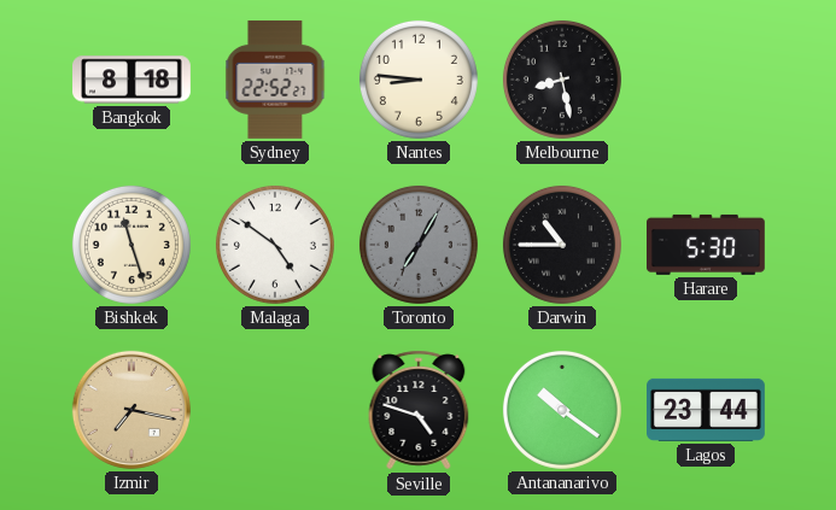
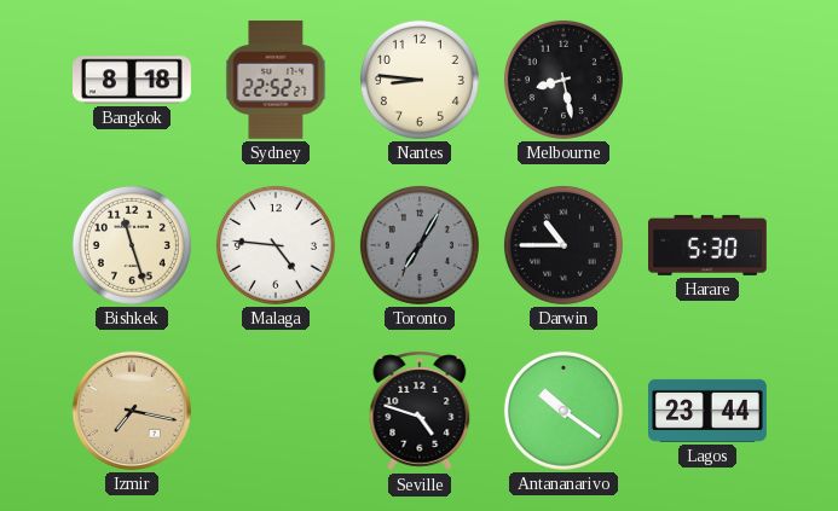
Malaga: 4:51 -> 4:46
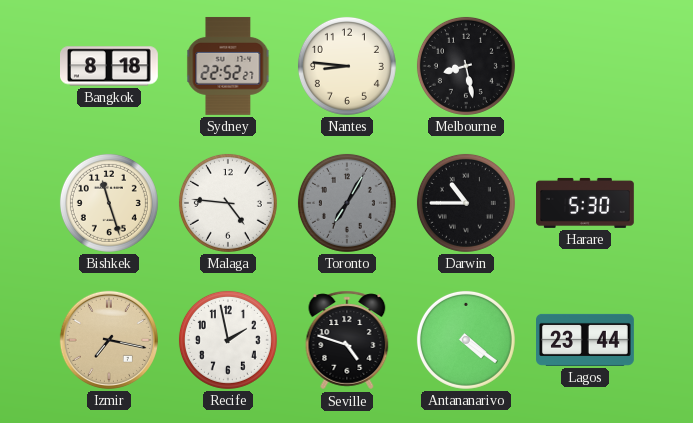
Recife: none -> 1:58
Antananarivo: 10:21 -> 4:21
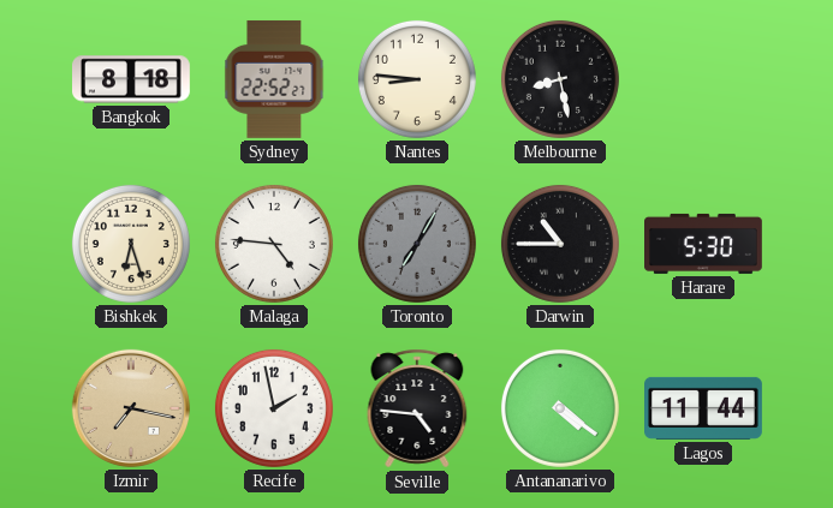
Bishkek: 11:27 -> 6:27
Seville: 4:48 -> 4:46
Lagos: 23:44 -> 11:44
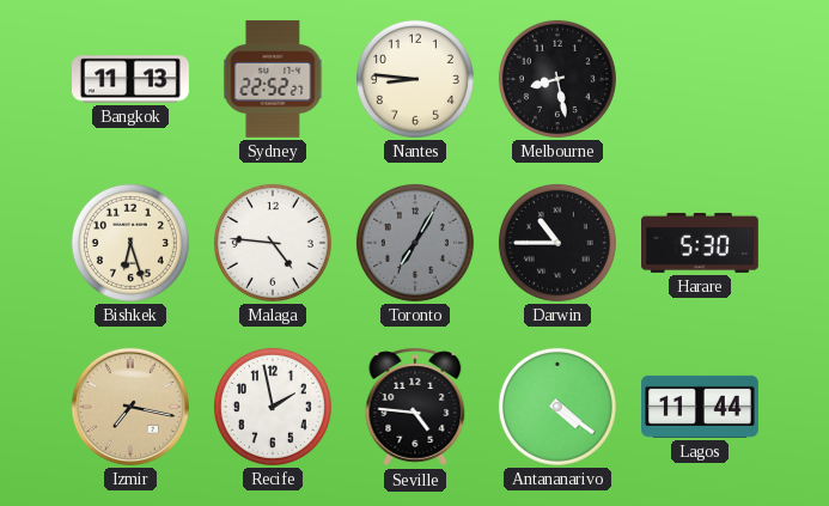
Bangkok: 8:18 -> 11:13
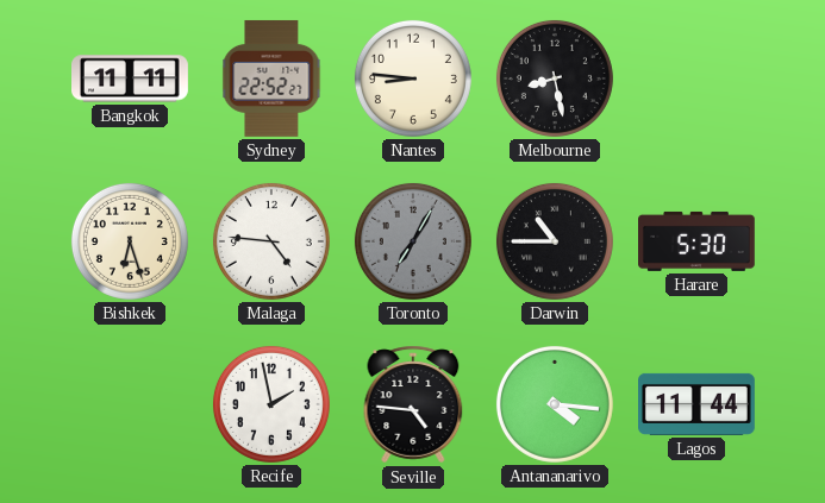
Bangkok: 11:13 -> 11:11
Izmir: 7:17 -> none
Antananarivo: 4:21 -> 4:16
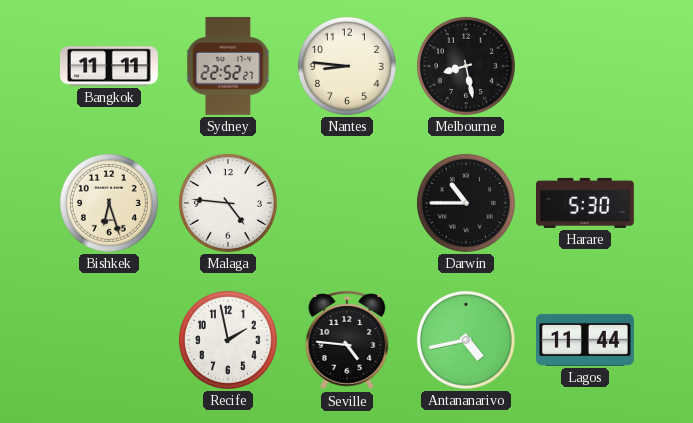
Toronto: 7:05 -> none
Antananarivo: 4:16 -> 4:43
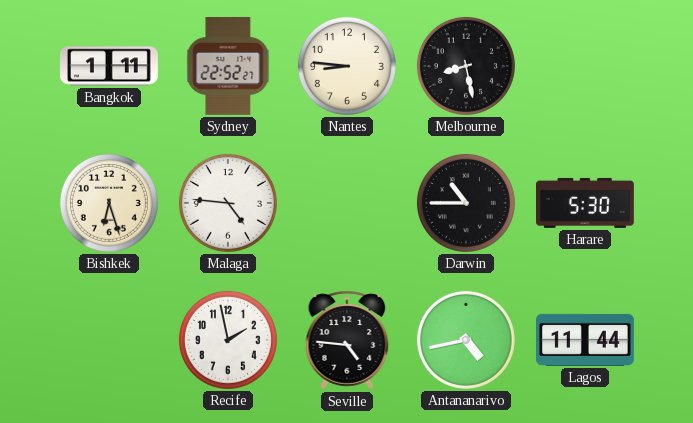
Bangkok: 11:11 -> 1:11
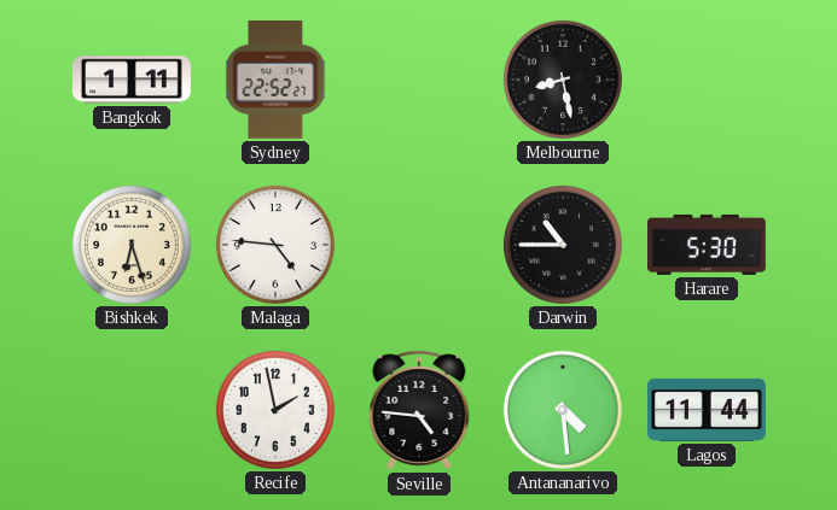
Nantes: 8:46 -> none
Antananarivo: 4:43 -> 4:29
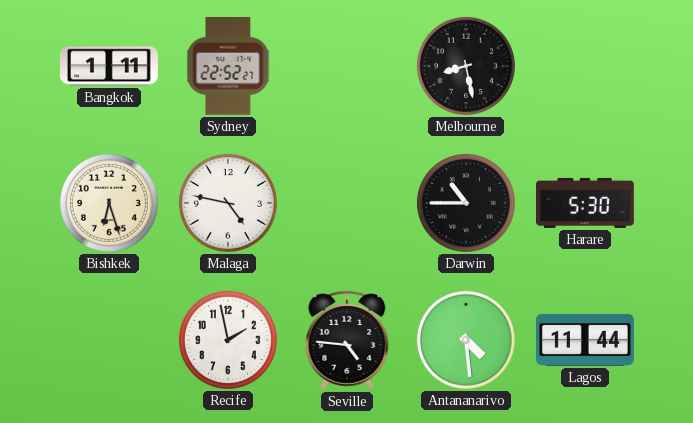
Malaga: 4:46 -> 4:47
